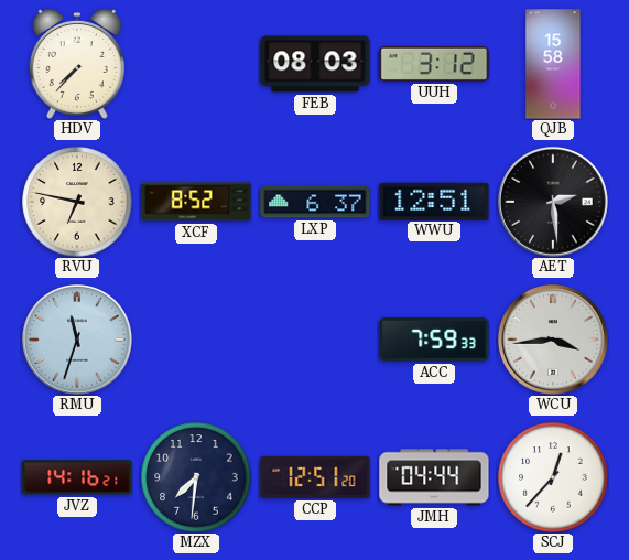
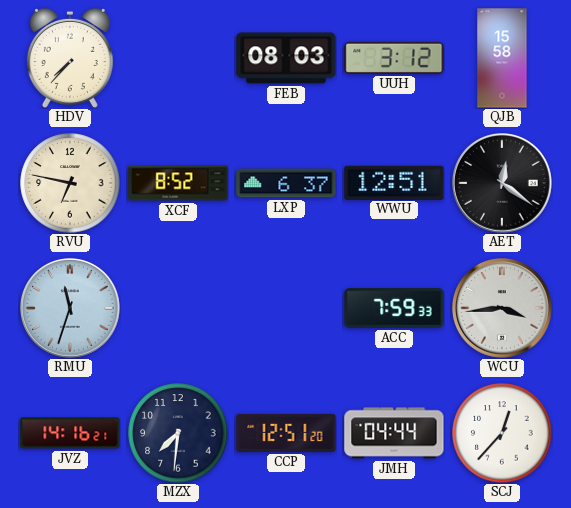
AET: 2:29 -> 12:21
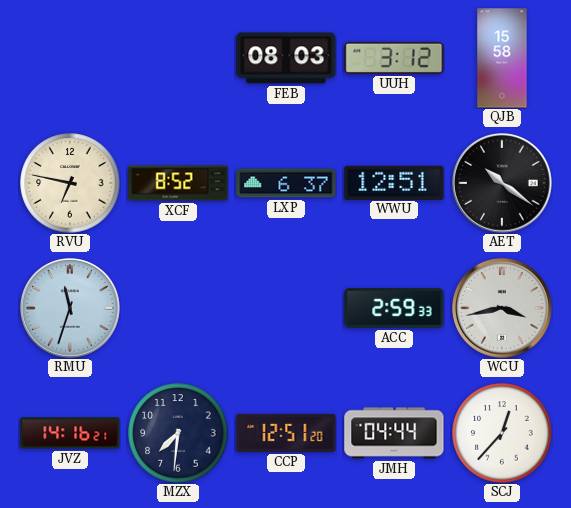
HDV: 7:37 -> none
AET: 12:21 -> 10:21
ACC: 7:59 -> 2:59
WCU: 3:44 -> 3:43
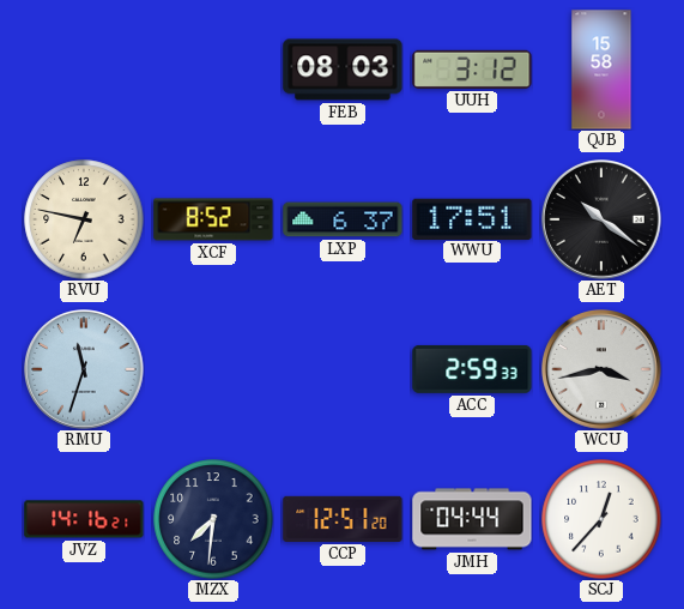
WWU: 12:51 -> 17:51
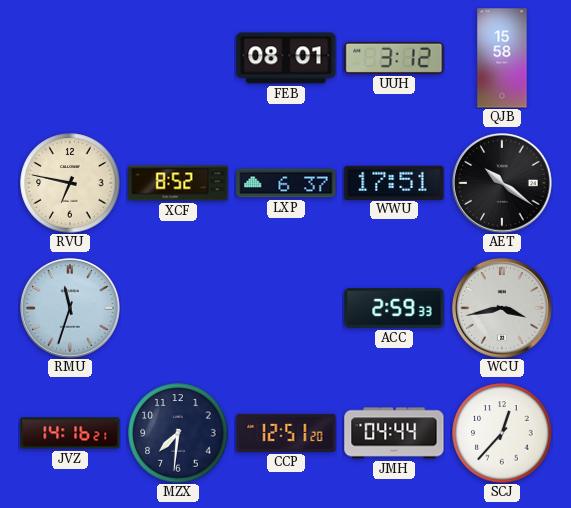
FEB: 08:03 -> 08:01
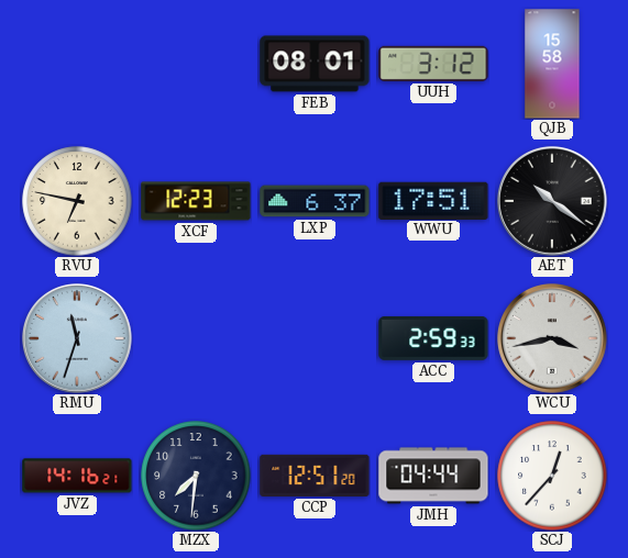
XCF: 8:52 -> 12:23
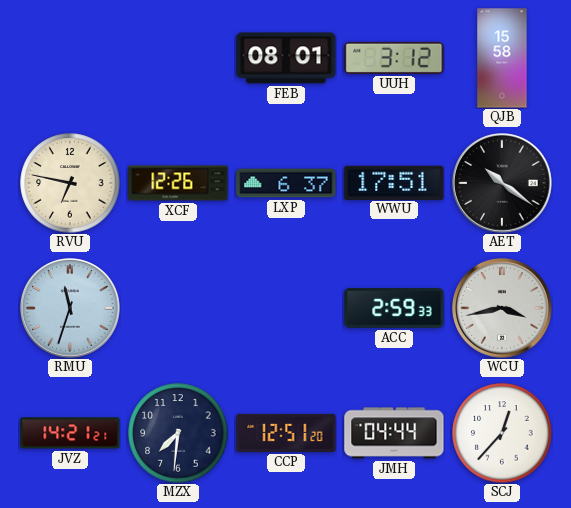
XCF: 12:23 -> 12:26
JVZ: 14:16 -> 14:21
